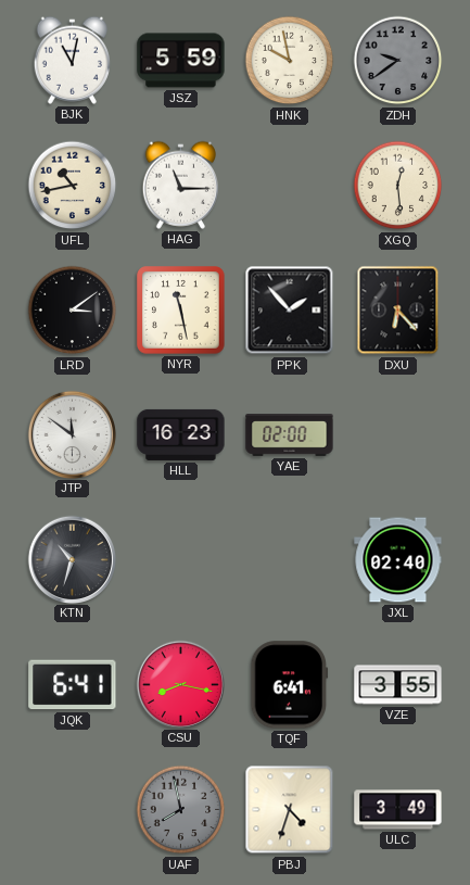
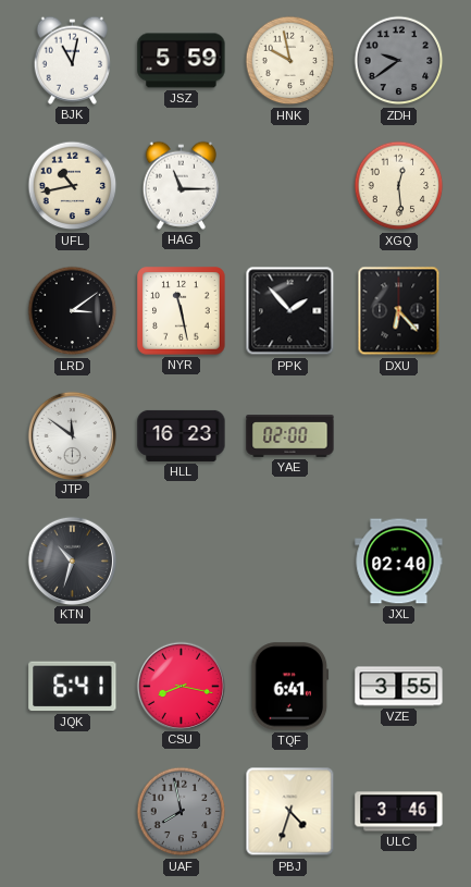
ULC: 3:49 -> 3:46
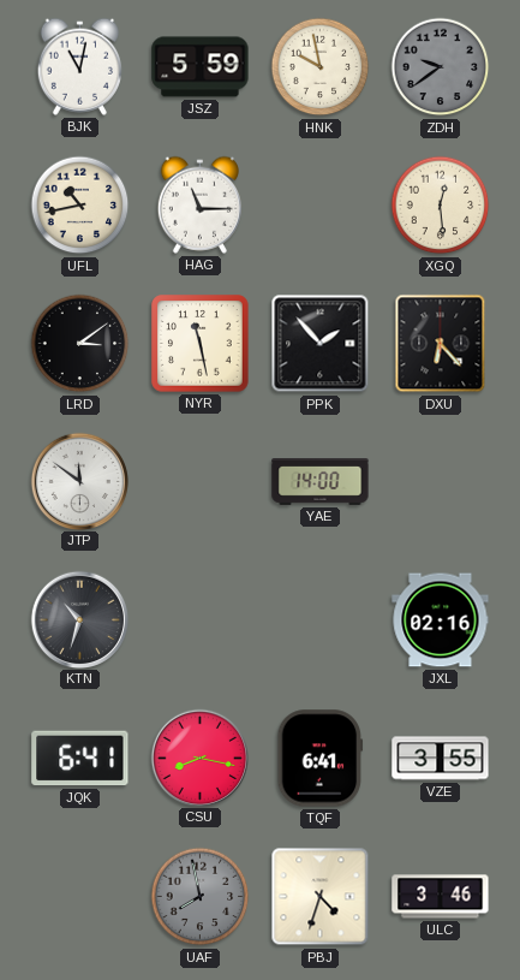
HLL: 16:23 -> none
YAE: 02:00 -> 14:00
JXL: 02:40 -> 02:16
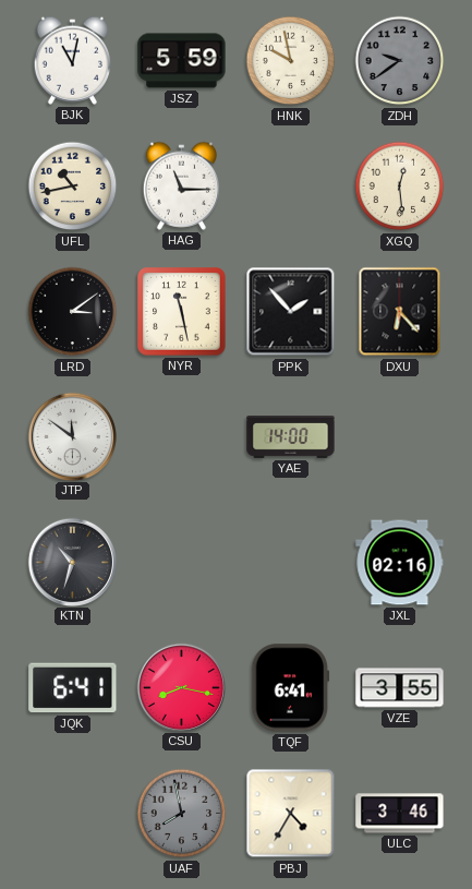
PBJ: 4:33 -> 4:35
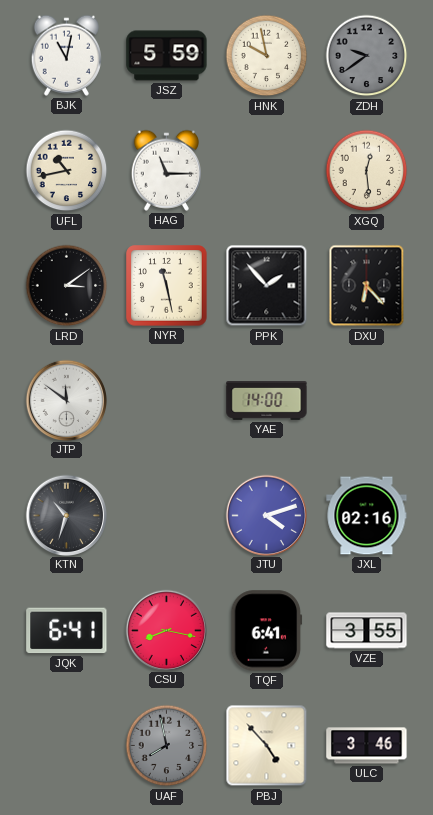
JTU: none -> 4:12
PBJ: 4:35 -> 4:53
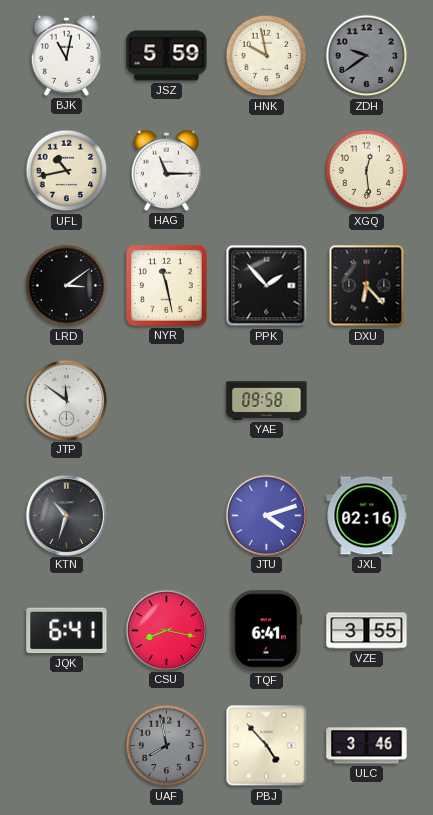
YAE: 14:00 -> 09:58
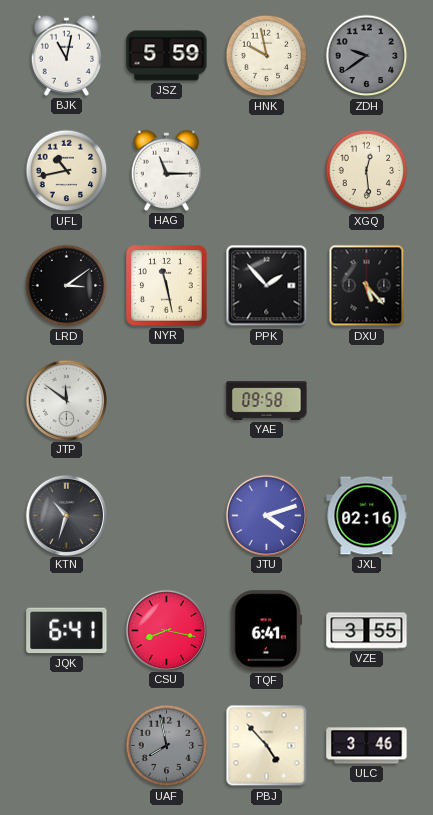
DXU: 6:23 -> 5:23
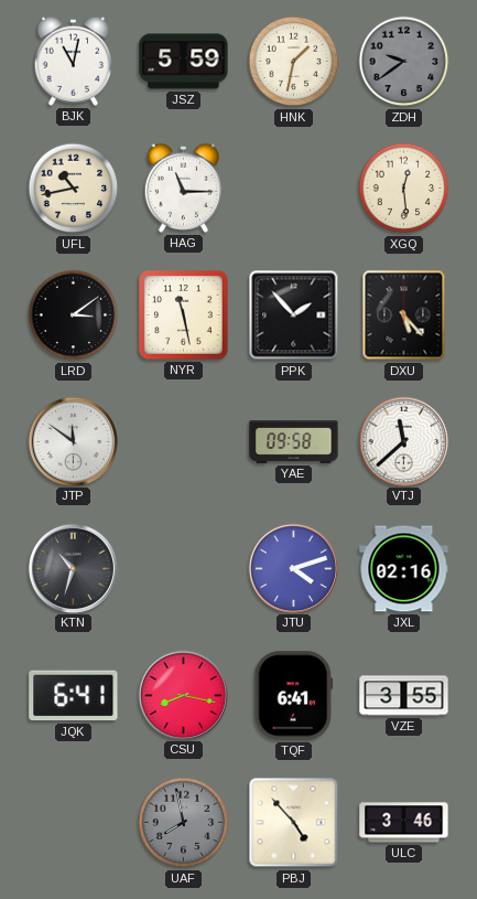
HNK: 9:58 -> 1:32
VTJ: none -> 11:38
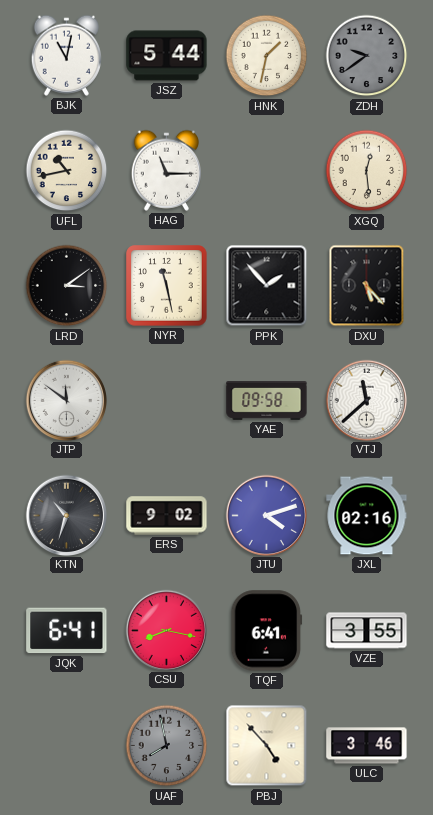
JSZ: 5:59 -> 5:44
ERS: none -> 9:02
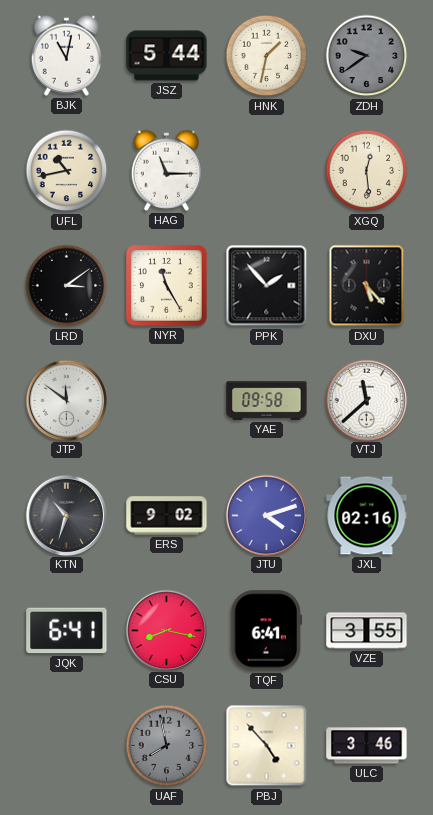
NYR: 11:28 -> 11:25
